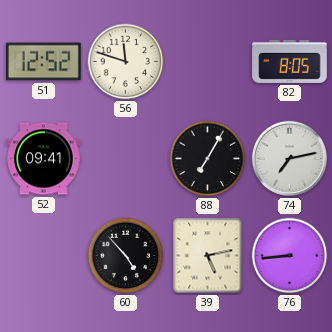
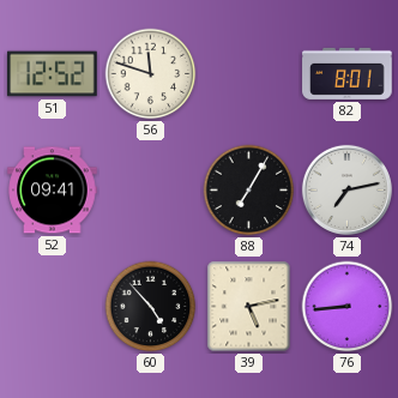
82: 8:05 -> 8:01
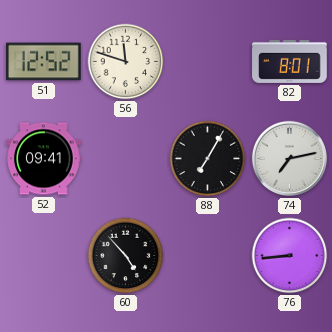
39: 5:13 -> none
